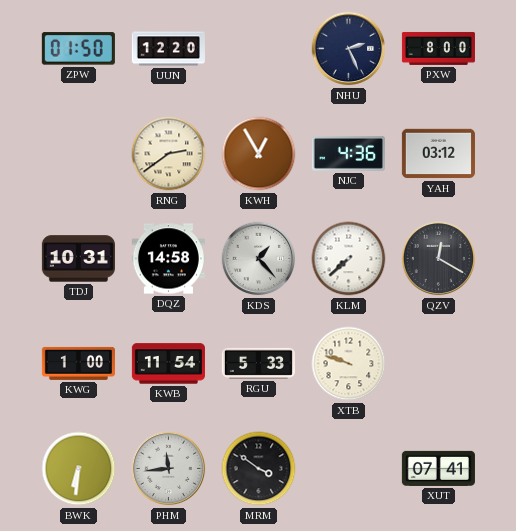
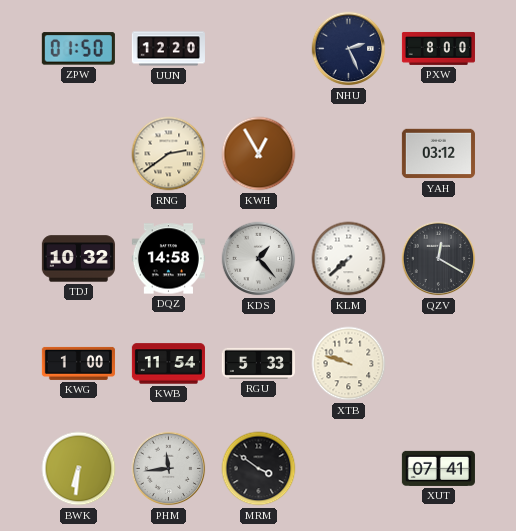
NJC: 4:36 -> none
TDJ: 10:31 -> 10:32
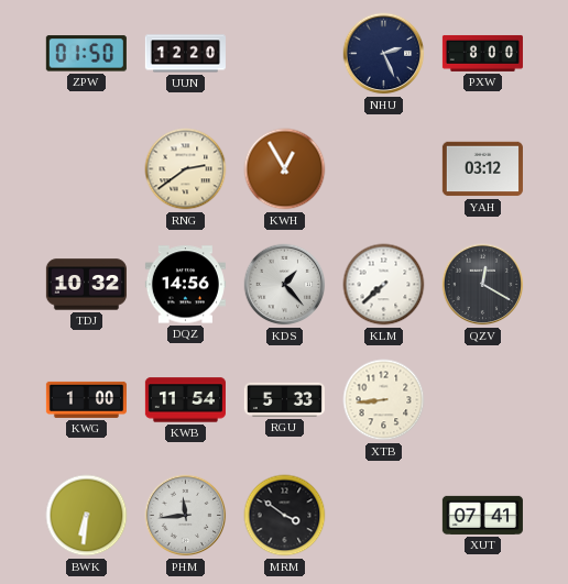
DQZ: 14:58 -> 14:56
XTB: 9:48 -> 8:44
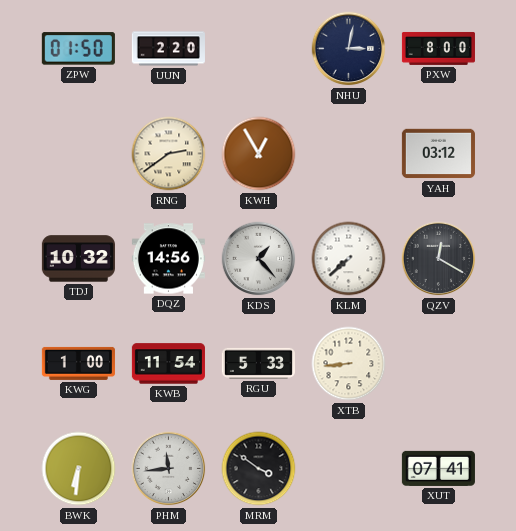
UUN: 12:20 -> 2:20
NHU: 2:26 -> 3:02
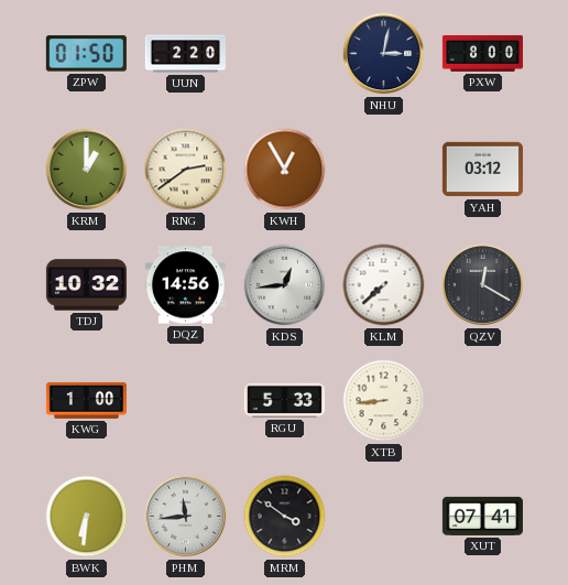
KRM: none -> 1:00
KDS: 1:23 -> 12:44
KWB: 11:54 -> none
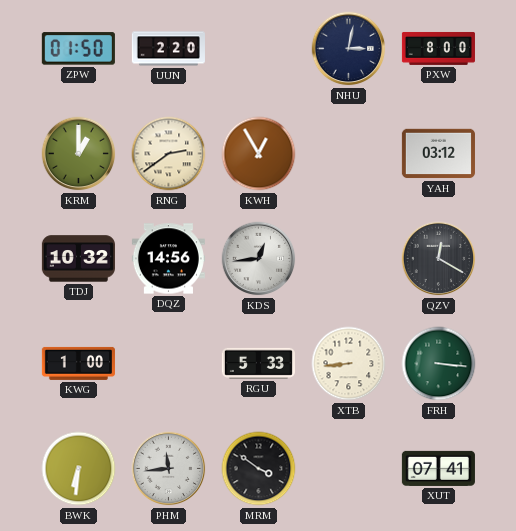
KLM: 7:38 -> none
FRH: none -> 3:16
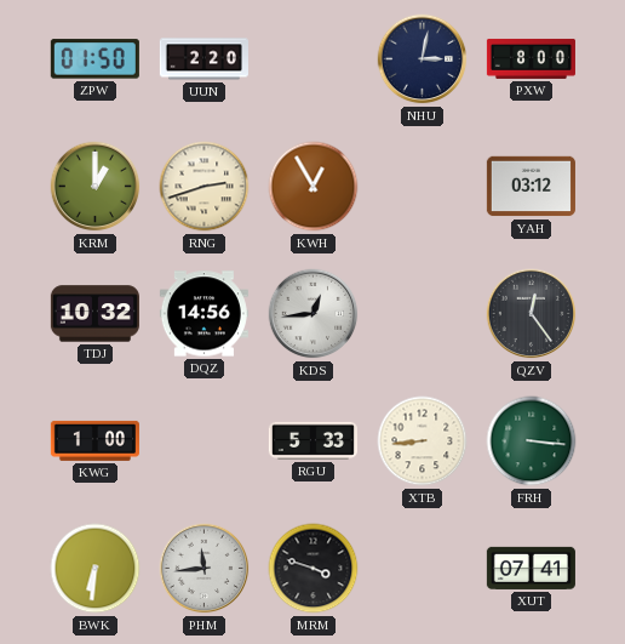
RNG: 2:39 -> 2:42
QZV: 12:20 -> 12:24
MRM: 3:51 -> 3:48
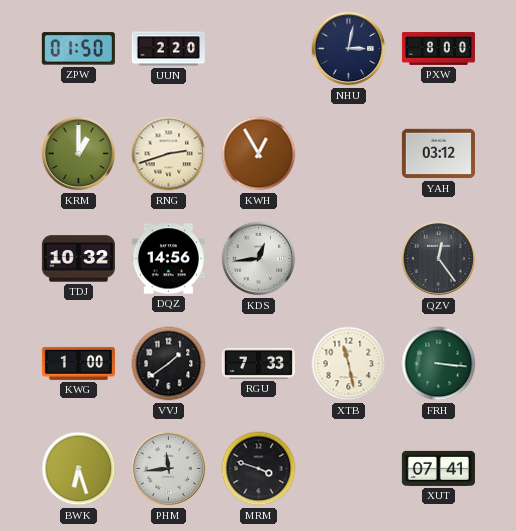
VVJ: none -> 1:39
RGU: 5:33 -> 7:33
XTB: 8:44 -> 11:28
BWK: 6:31 -> 6:27
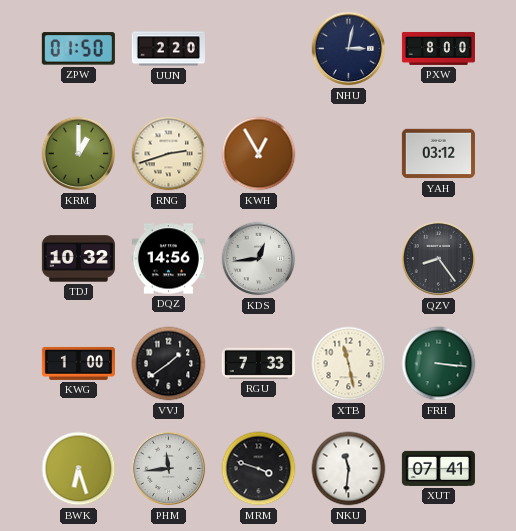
QZV: 12:24 -> 8:24
NKU: none -> 11:31
